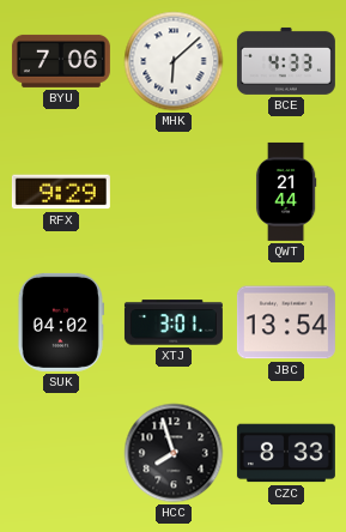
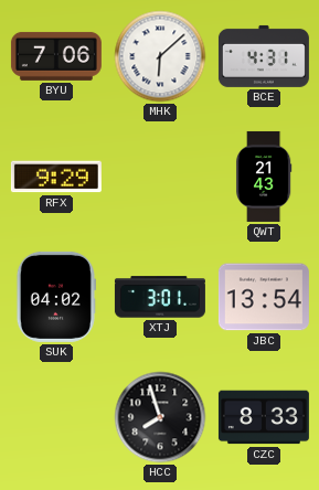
BCE: 4:33 -> 4:31
QWT: 21:44 -> 21:43
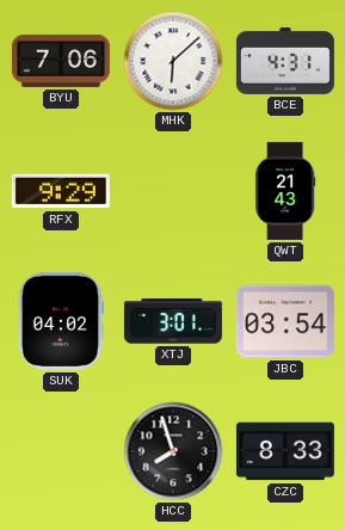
JBC: 13:54 -> 03:54
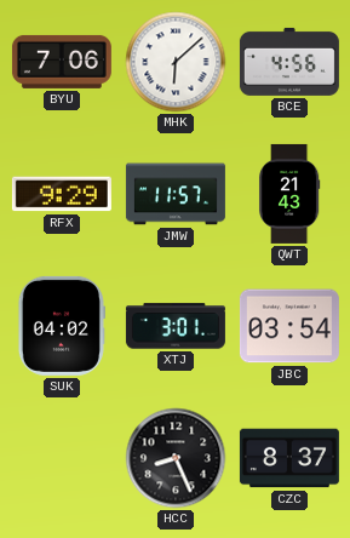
BCE: 4:31 -> 4:56
JMW: none -> 11:57
HCC: 7:57 -> 8:26
CZC: 8:33 -> 8:37
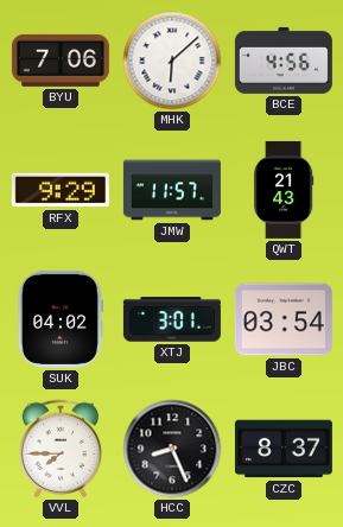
VVL: none -> 7:45
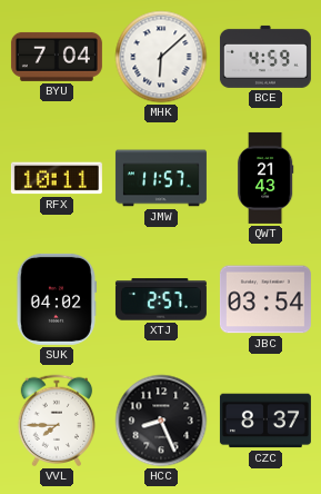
BYU: 7:06 -> 7:04
BCE: 4:56 -> 4:59
RFX: 9:29 -> 10:11
XTJ: 3:01 -> 2:57
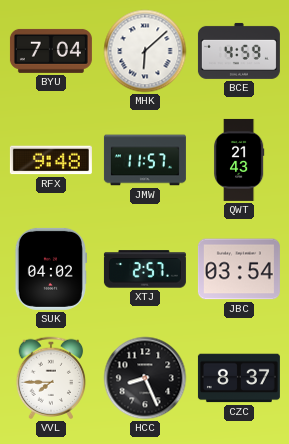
RFX: 10:11 -> 9:48
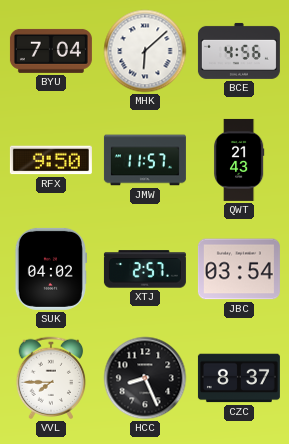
BCE: 4:59 -> 4:56
RFX: 9:48 -> 9:50
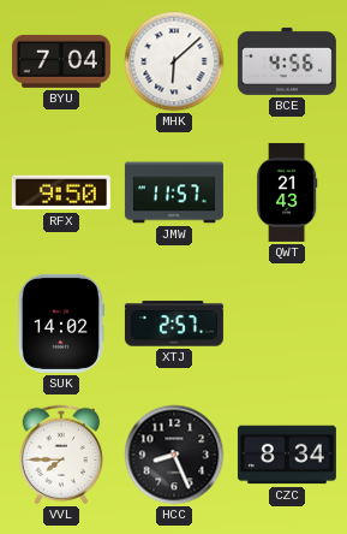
SUK: 04:02 -> 14:02
JBC: 03:54 -> none
CZC: 8:37 -> 8:34
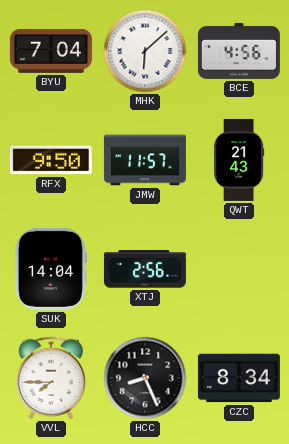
SUK: 14:02 -> 14:04
XTJ: 2:57 -> 2:56
